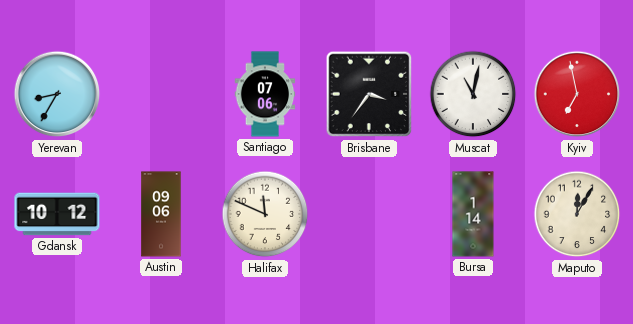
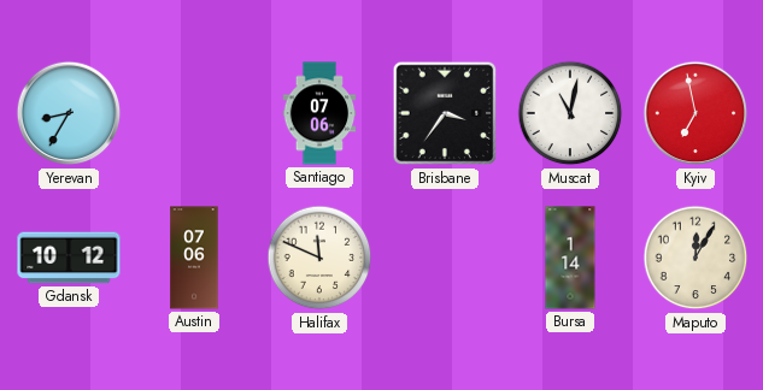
Austin: 09:06 -> 07:06
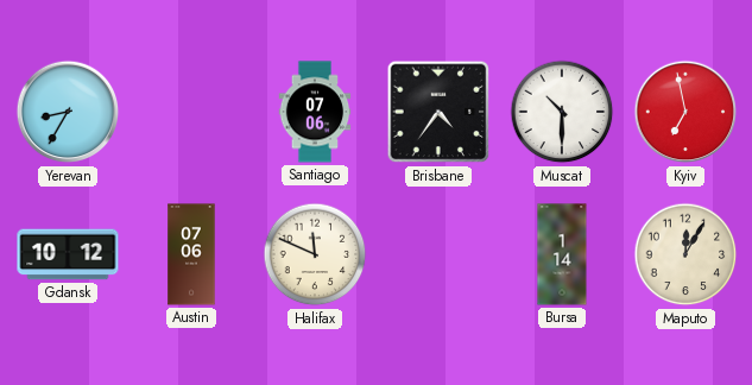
Brisbane: 3:36 -> 4:36
Muscat: 11:02 -> 10:30
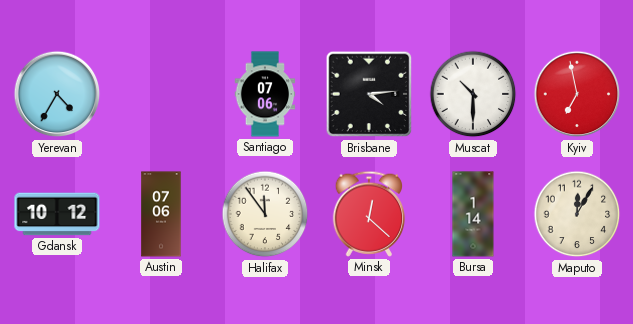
Yerevan: 8:35 -> 4:35
Brisbane: 4:36 -> 4:14
Halifax: 11:49 -> 11:54
Minsk: none -> 12:22
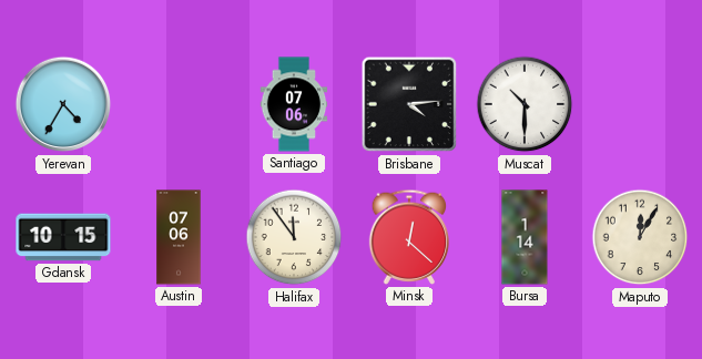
Kyiv: 6:58 -> none
Gdansk: 10:12 -> 10:15
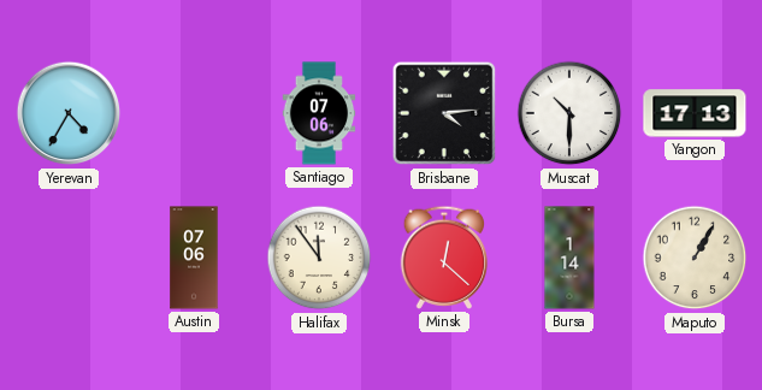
Yangon: none -> 17:13
Gdansk: 10:15 -> none
Maputo: 12:05 -> 1:05
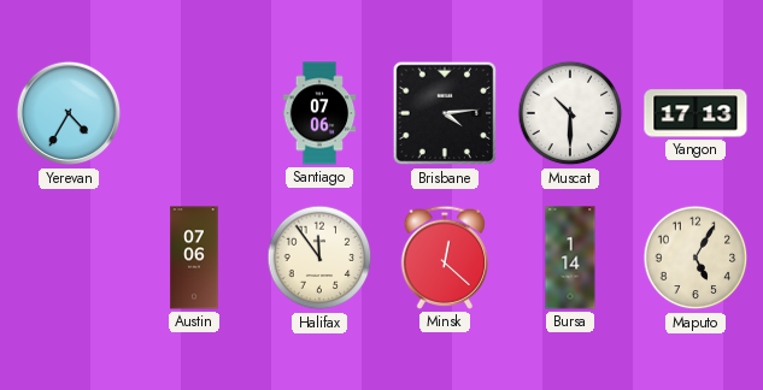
Maputo: 1:05 -> 5:05
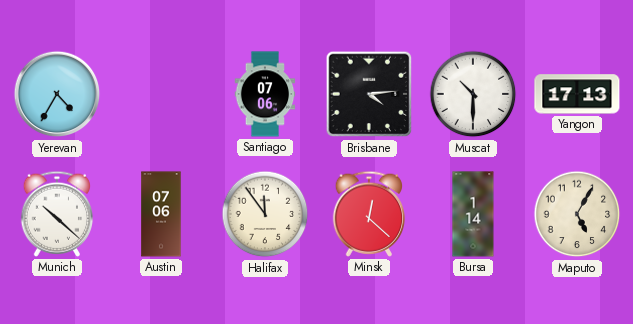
Munich: none -> 10:22
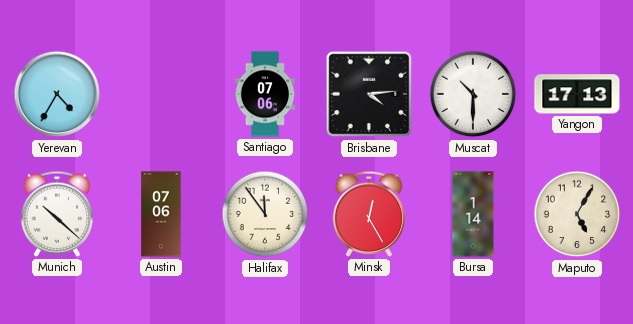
Minsk: 12:22 -> 12:25
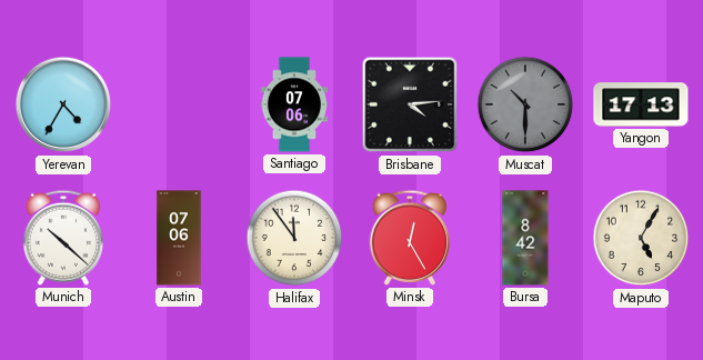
Muscat dial: white -> grey
Bursa: 1:14 -> 8:42
